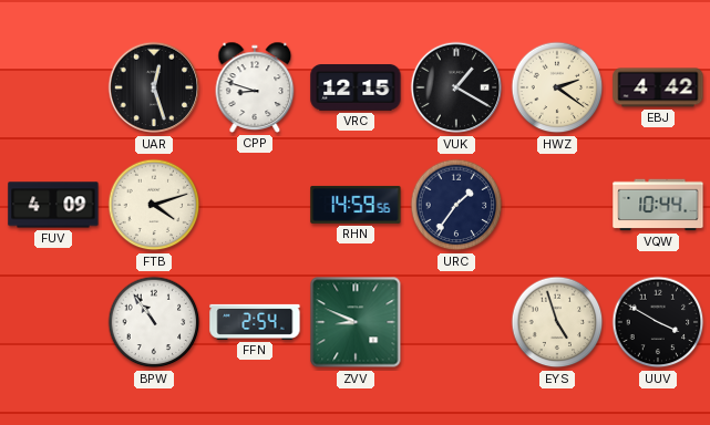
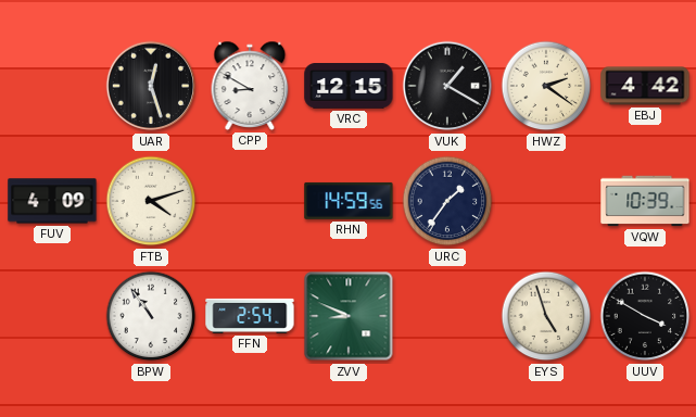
CPP: 8:48 -> 8:50
VQW: 10:44 -> 10:39
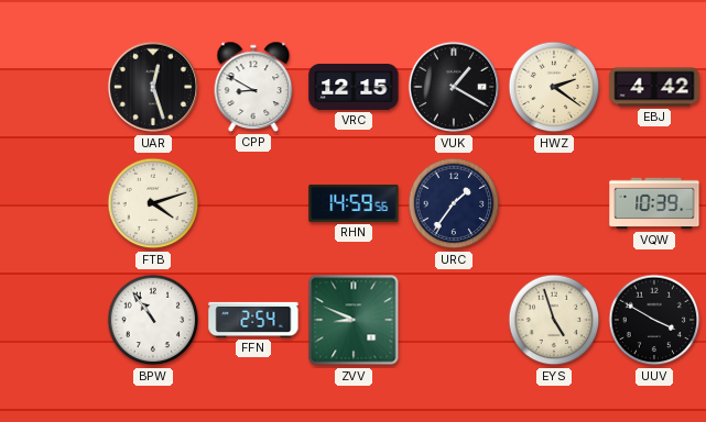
FUV: 4:09 -> none
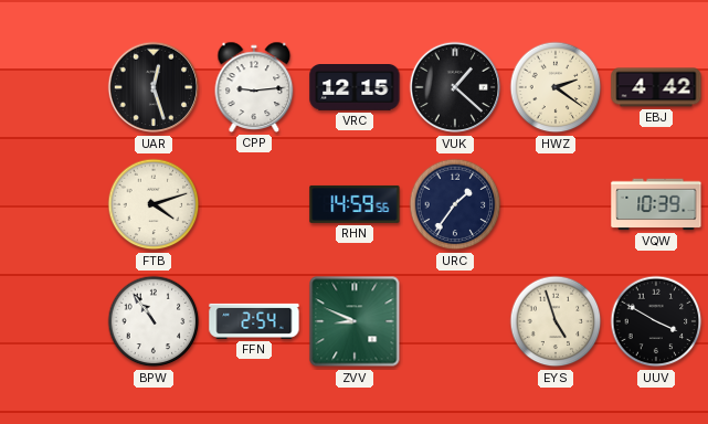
CPP: 8:50 -> 9:14
VUK: 1:20 -> 1:22
